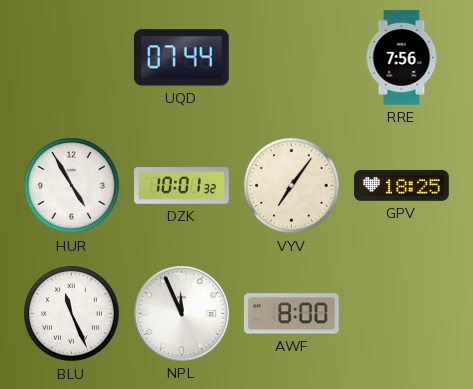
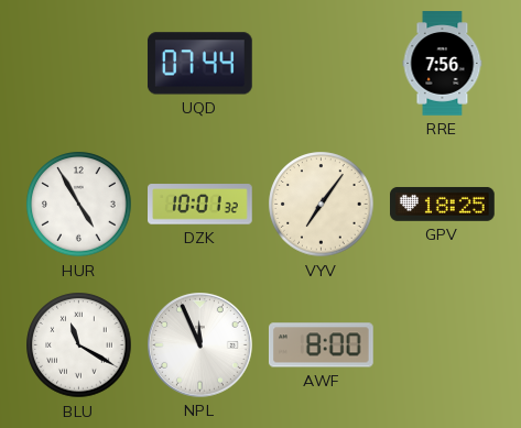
BLU: 11:26 -> 11:20
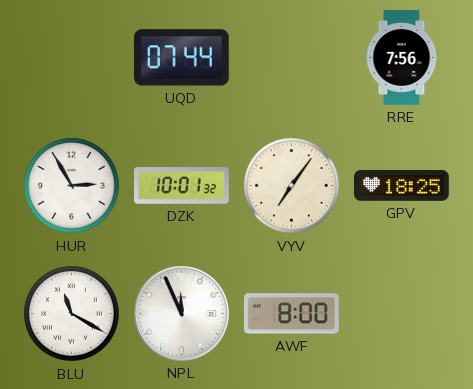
HUR: 4:55 -> 2:55
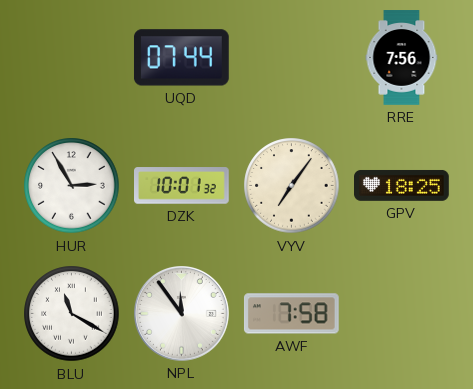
NPL: 11:56 -> 11:54
AWF: 8:00 -> 7:58
